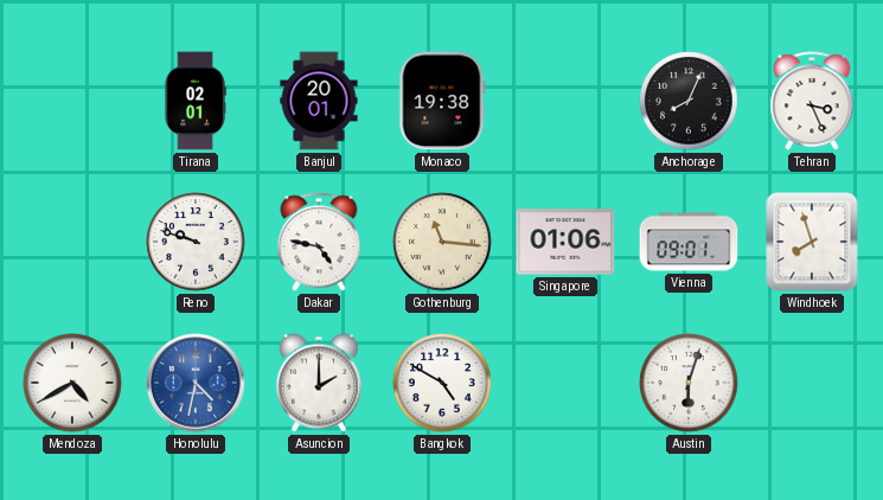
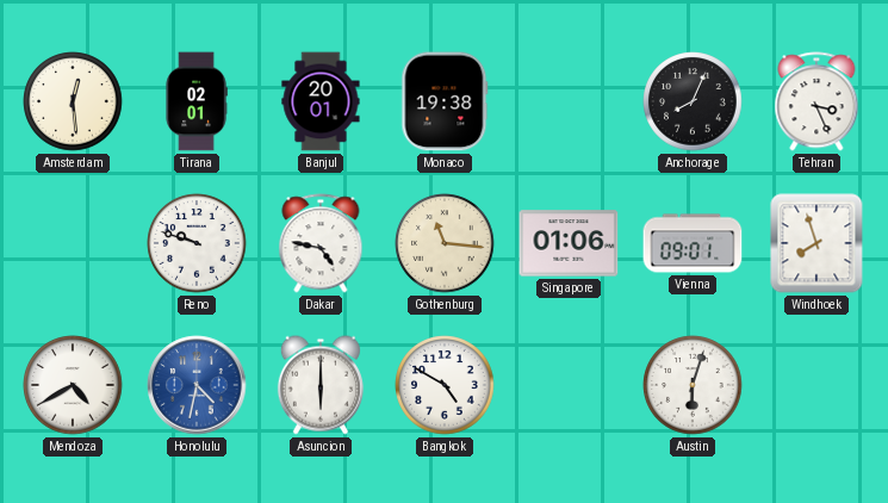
Amsterdam: none -> 12:29
Asuncion: 2:00 -> 6:00
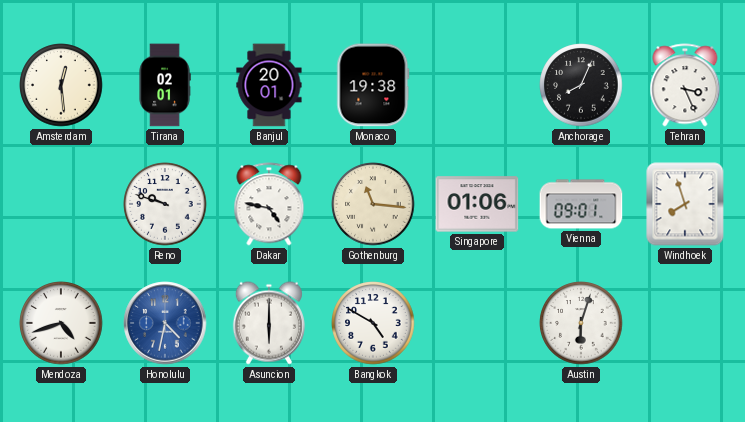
Mendoza: 4:40 -> 4:42
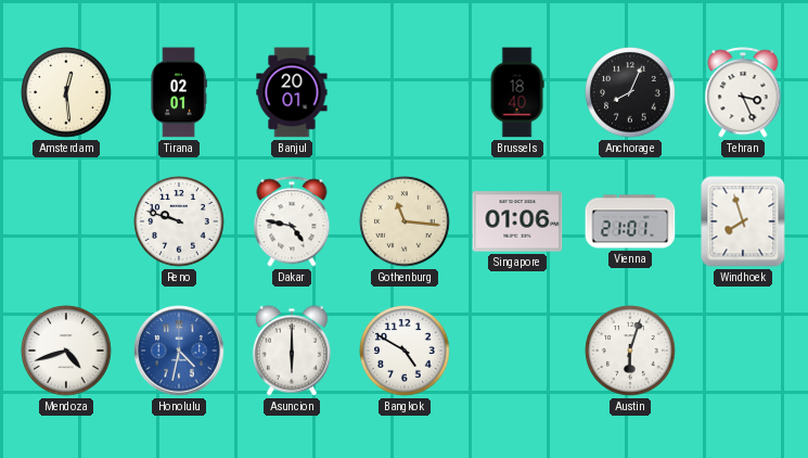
Monaco: 19:38 -> none
Brussels: none -> 18:40
Vienna: 09:01 -> 21:01
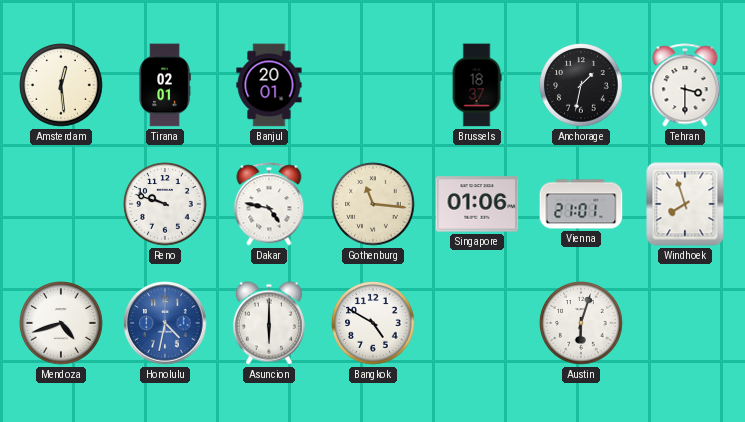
Brussels: 18:40 -> 18:37
Anchorage: 8:04 -> 1:32
Tehran: 3:26 -> 3:30
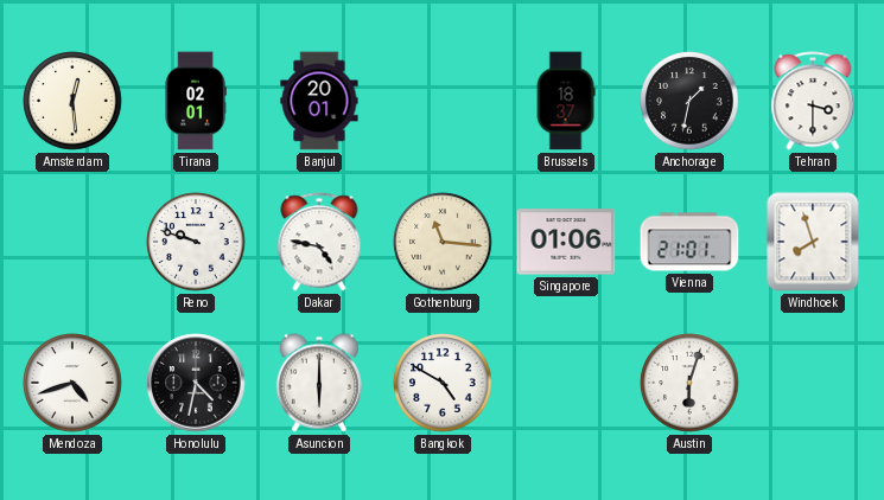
Honolulu dial: blue -> black
